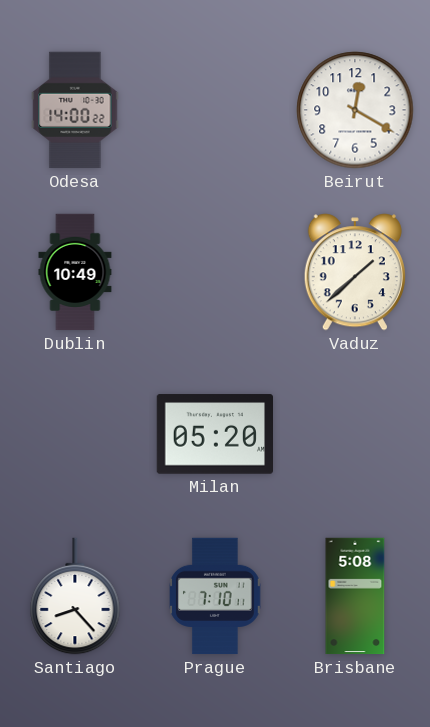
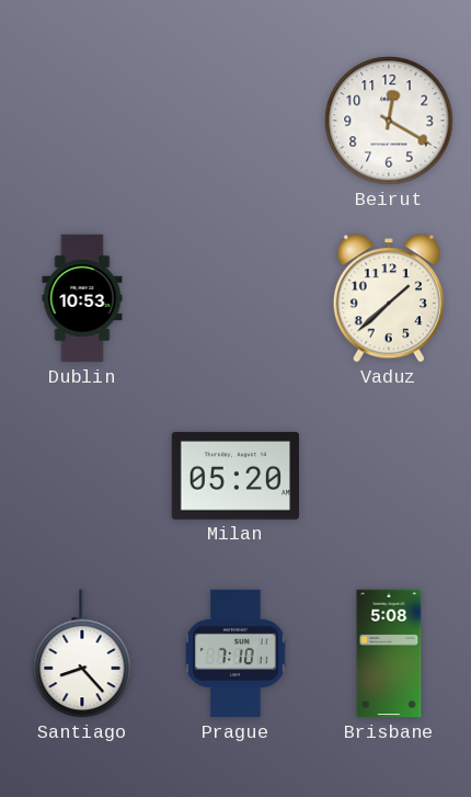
Odesa: 14:00 -> none
Dublin: 10:49 -> 10:53
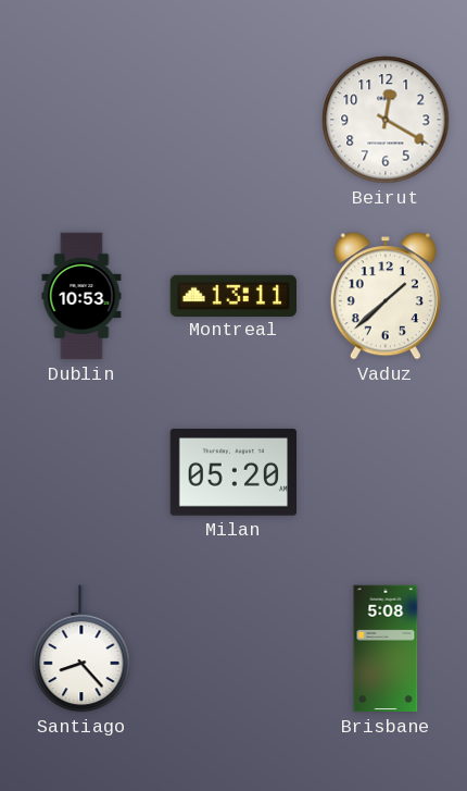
Montreal: none -> 13:11
Prague: 7:10 -> none
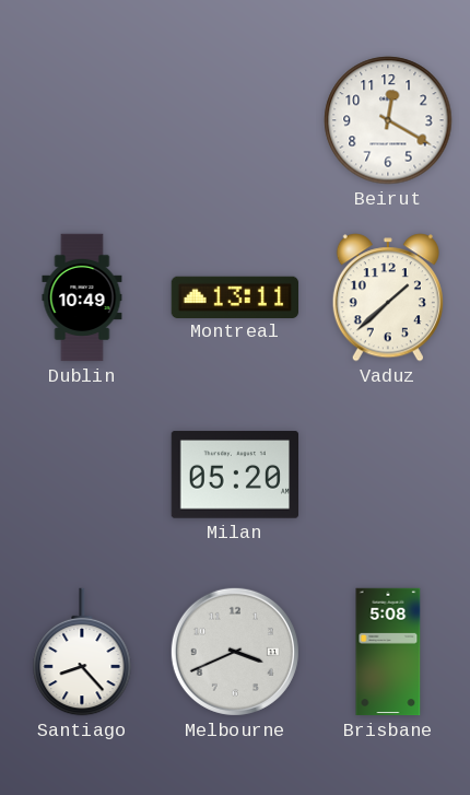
Dublin: 10:53 -> 10:49
Melbourne: none -> 3:41
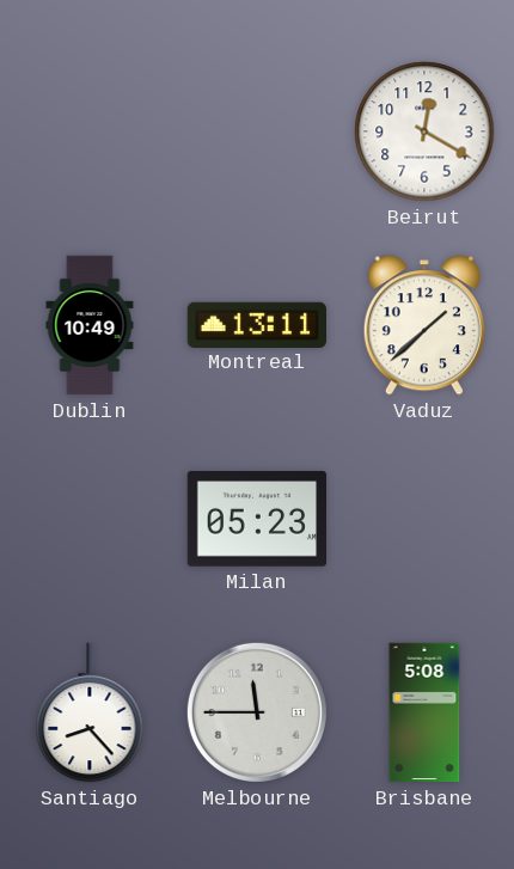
Milan: 05:20 -> 05:23
Melbourne: 3:41 -> 11:45
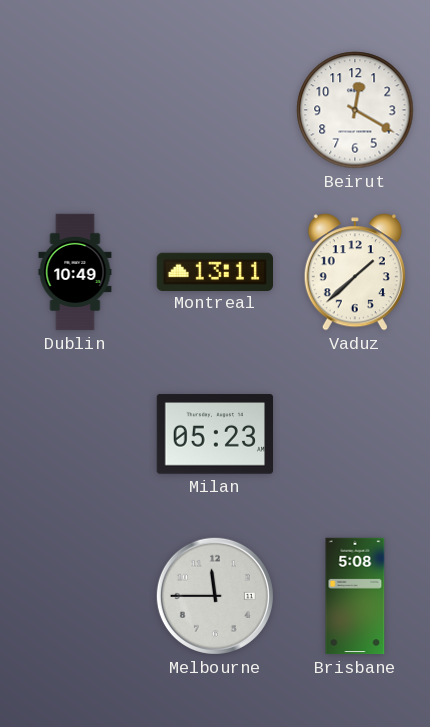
Santiago: 8:23 -> none
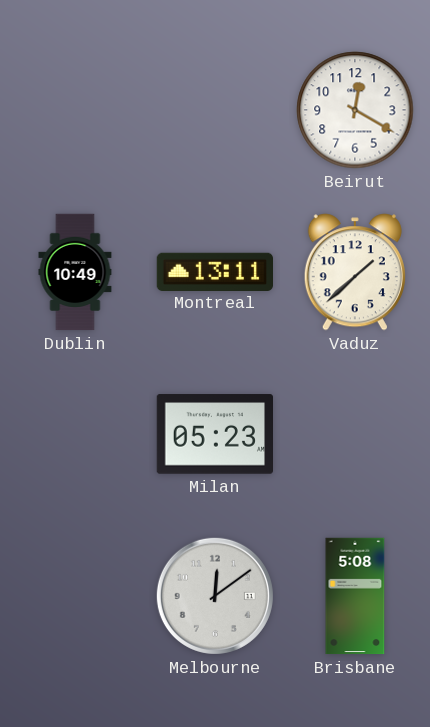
Melbourne: 11:45 -> 12:09
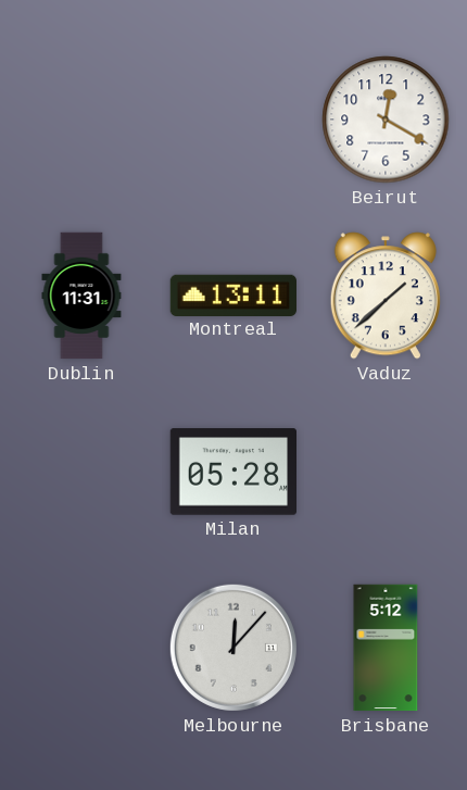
Dublin: 10:49 -> 11:31
Milan: 05:23 -> 05:28
Melbourne: 12:09 -> 12:07
Brisbane: 5:08 -> 5:12
